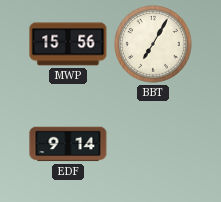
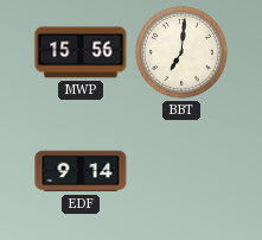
BBT: 7:05 -> 7:01
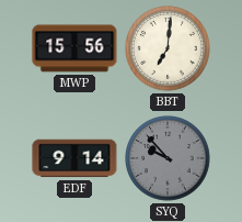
SYQ: none -> 9:53
